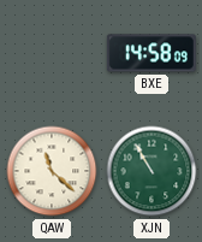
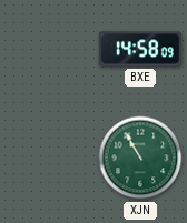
QAW: 11:22 -> none
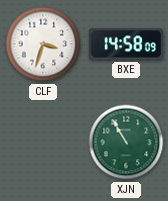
CLF: none -> 3:33
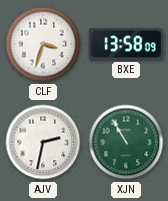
BXE: 14:58 -> 13:58
AJV: none -> 2:32
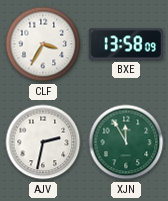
CLF: 3:33 -> 3:35
XJN: 10:55 -> 11:55
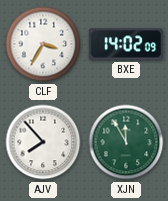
BXE: 13:58 -> 14:02
AJV: 2:32 -> 7:53
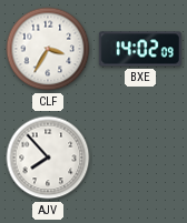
XJN: 11:55 -> none
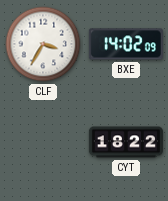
AJV: 7:53 -> none
CYT: none -> 18:22
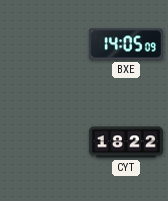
CLF: 3:35 -> none
BXE: 14:02 -> 14:05
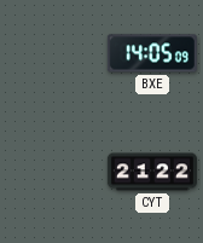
CYT: 18:22 -> 21:22
